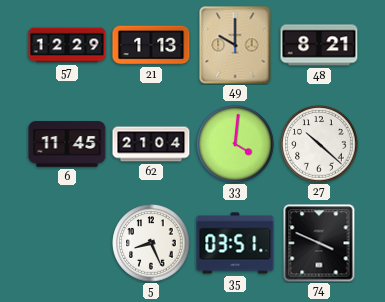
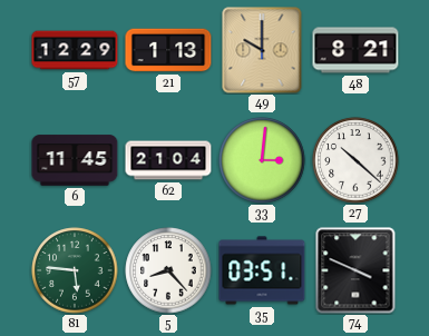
33: 4:01 -> 3:01
81: none -> 5:46
5: 8:26 -> 8:23
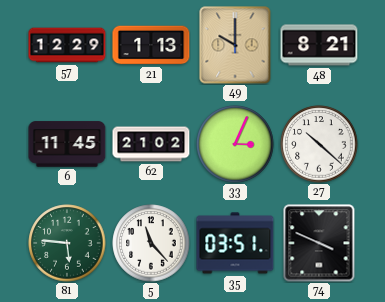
62: 21:04 -> 21:02
33: 3:01 -> 3:04
5: 8:23 -> 11:23
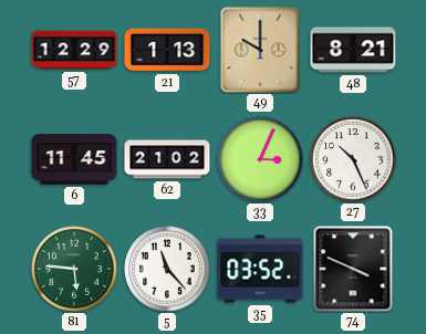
27: 10:22 -> 10:26
35: 03:51 -> 03:52
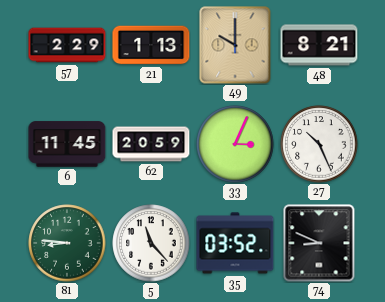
57: 12:29 -> 2:29
62: 21:02 -> 20:59
81: 5:46 -> 8:46
74: 3:49 -> 8:49
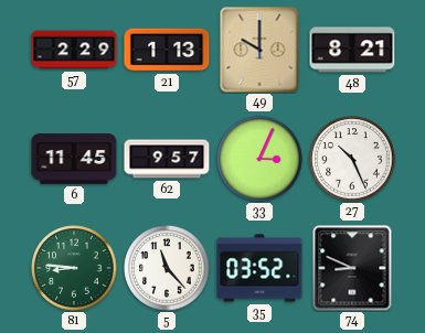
62: 20:59 -> 9:57
